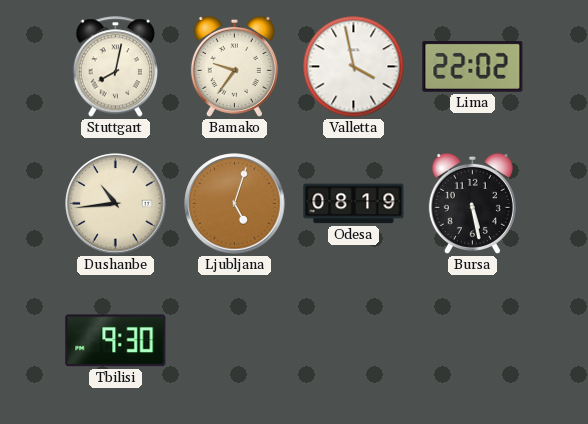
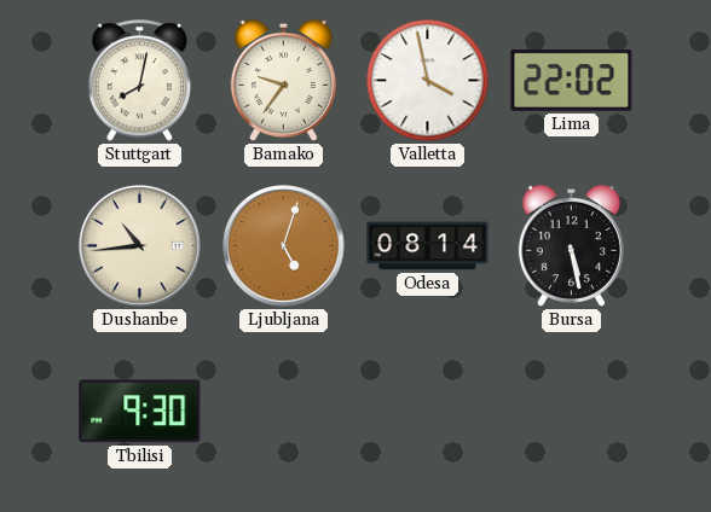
Odesa: 08:19 -> 08:14
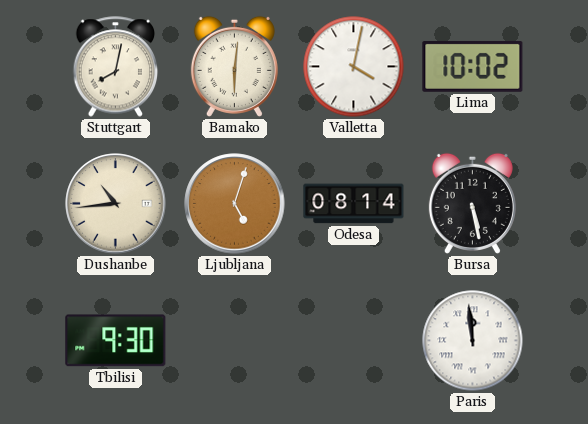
Bamako: 9:36 -> 6:01
Valletta: 3:58 -> 4:02
Lima: 22:02 -> 10:02
Paris: none -> 11:59
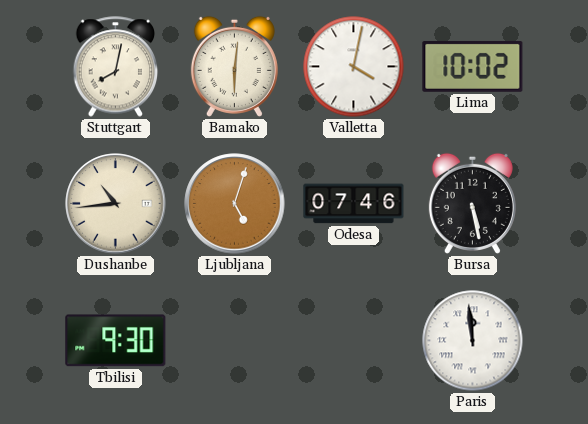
Odesa: 08:14 -> 07:46
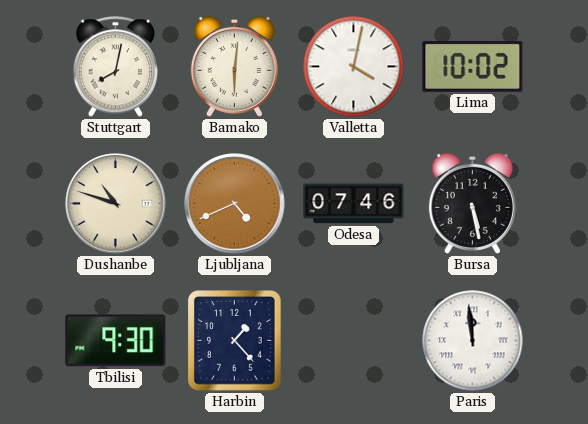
Dushanbe: 10:44 -> 10:48
Ljubljana: 5:03 -> 4:41
Harbin: none -> 1:23
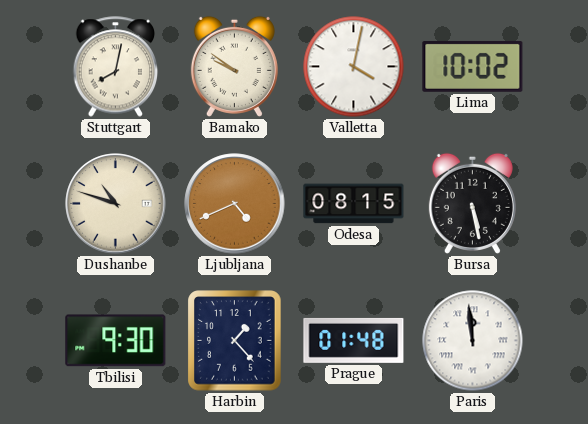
Bamako: 6:01 -> 9:51
Odesa: 07:46 -> 08:15
Prague: none -> 01:48
